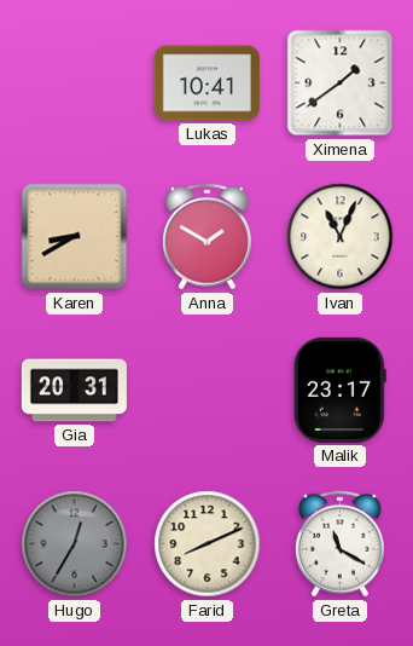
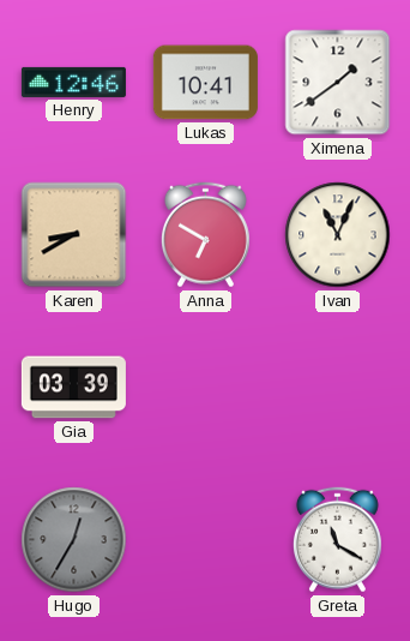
Henry: none -> 12:46
Anna: 1:50 -> 6:50
Gia: 20:31 -> 03:39
Malik: 23:17 -> none
Farid: 8:11 -> none
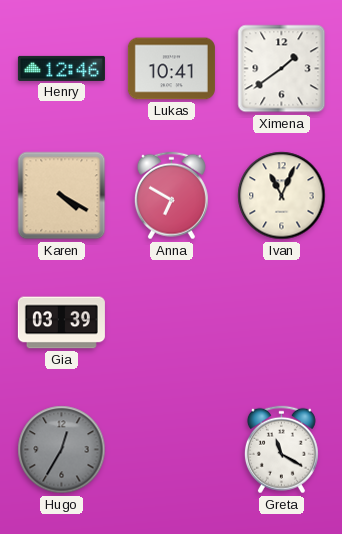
Karen: 8:40 -> 4:20
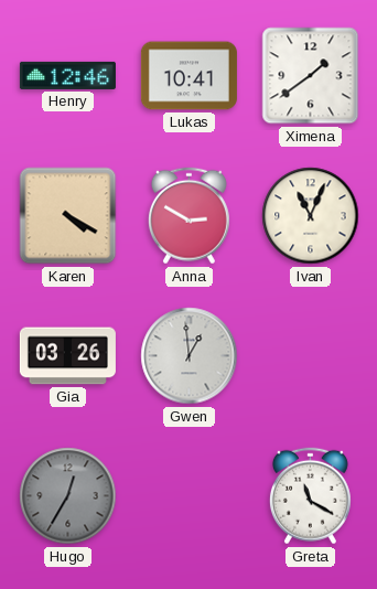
Anna: 6:50 -> 2:50
Gia: 03:39 -> 03:26
Gwen: none -> 12:59
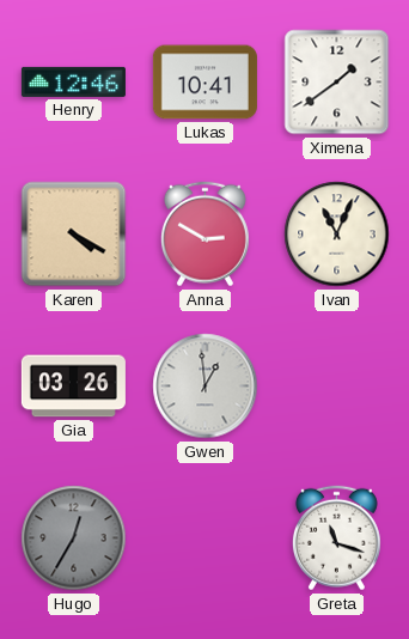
Greta: 11:20 -> 11:18
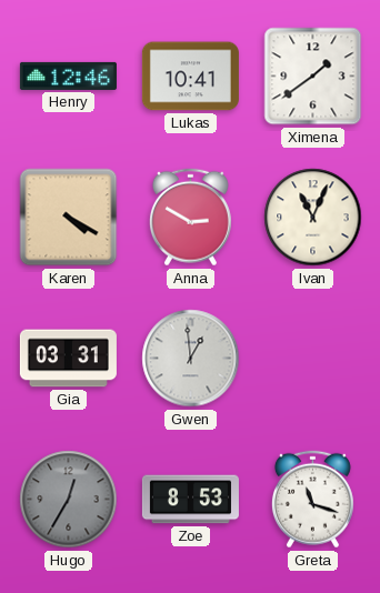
Gia: 03:26 -> 03:31
Zoe: none -> 8:53
